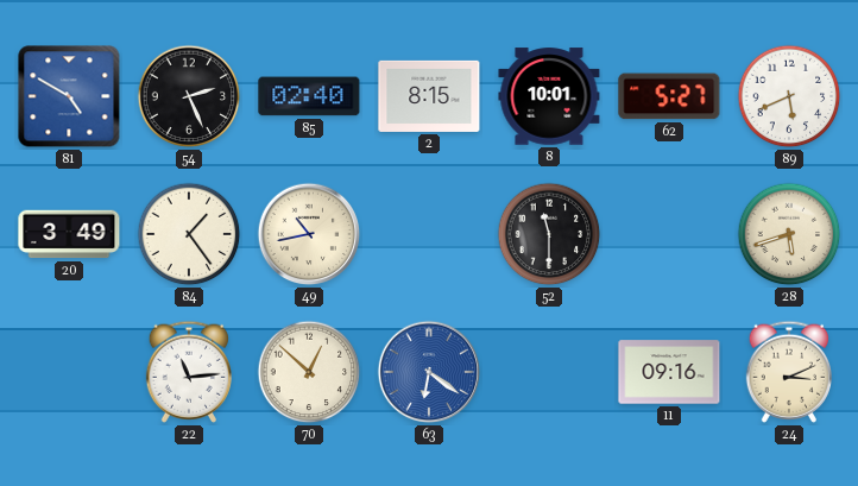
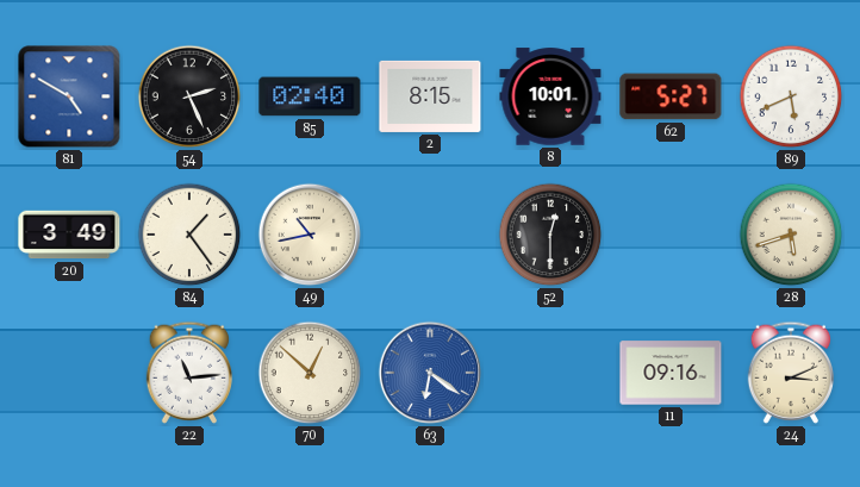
52: 11:30 -> 12:30
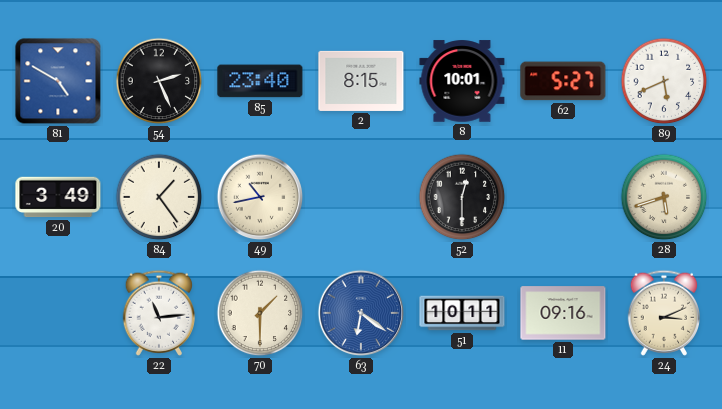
85: 02:40 -> 23:40
70: 12:52 -> 1:30
51: none -> 10:11
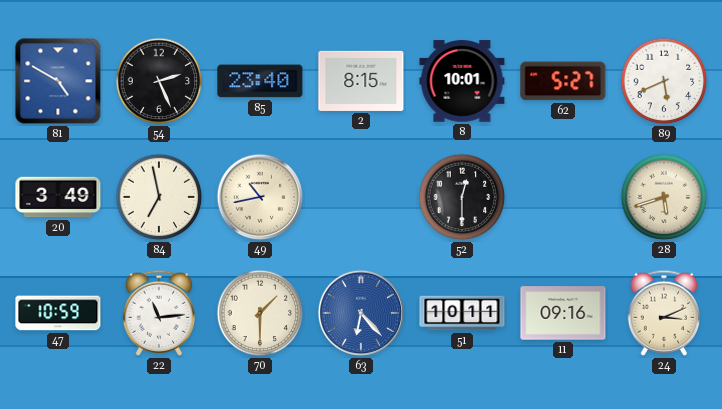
84: 1:24 -> 6:58
47: none -> 10:59
63: 6:21 -> 6:23
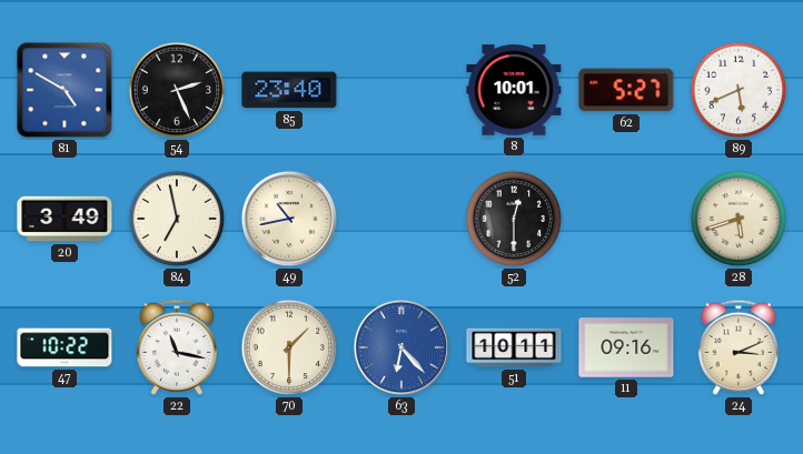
2: 8:15 -> none
47: 10:59 -> 10:22
22: 11:14 -> 11:17
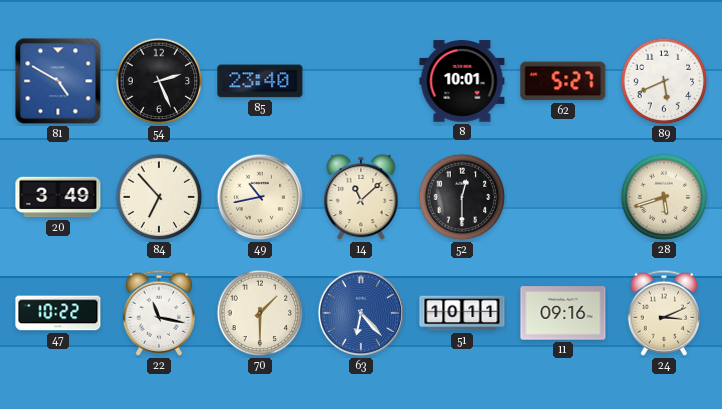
84: 6:58 -> 6:53
14: none -> 11:08
